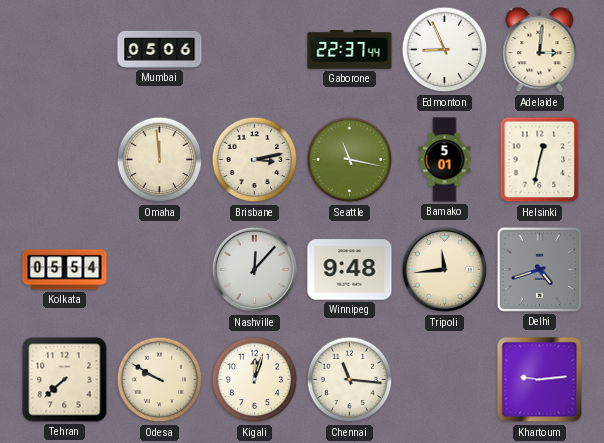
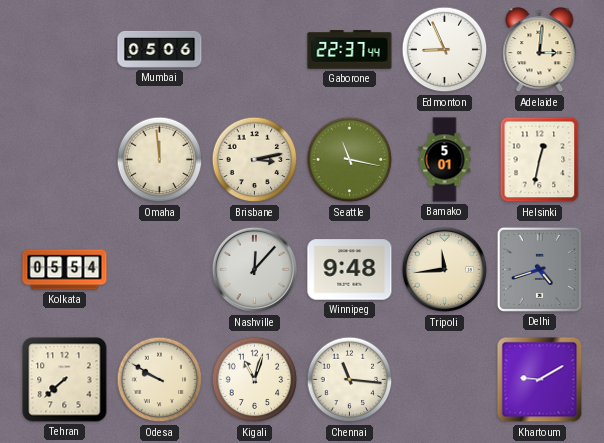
Kigali: 12:03 -> 11:03
Khartoum: 9:14 -> 9:10
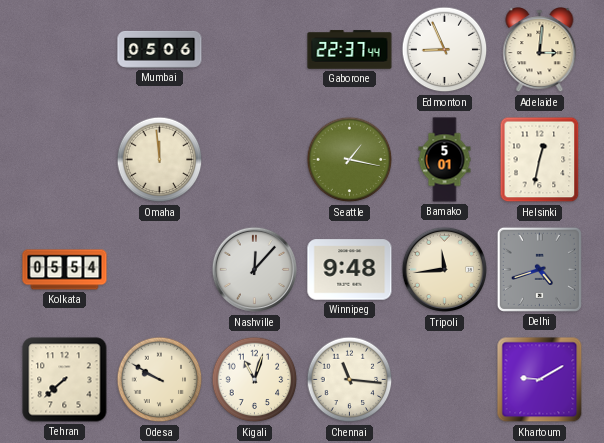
Brisbane: 3:13 -> none
Seattle: 11:17 -> 1:17
